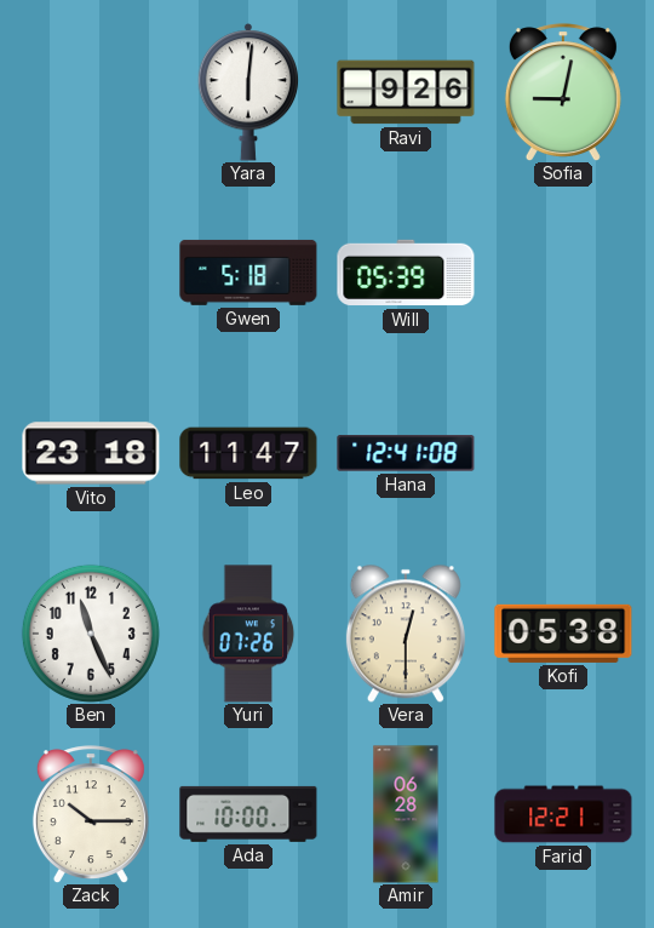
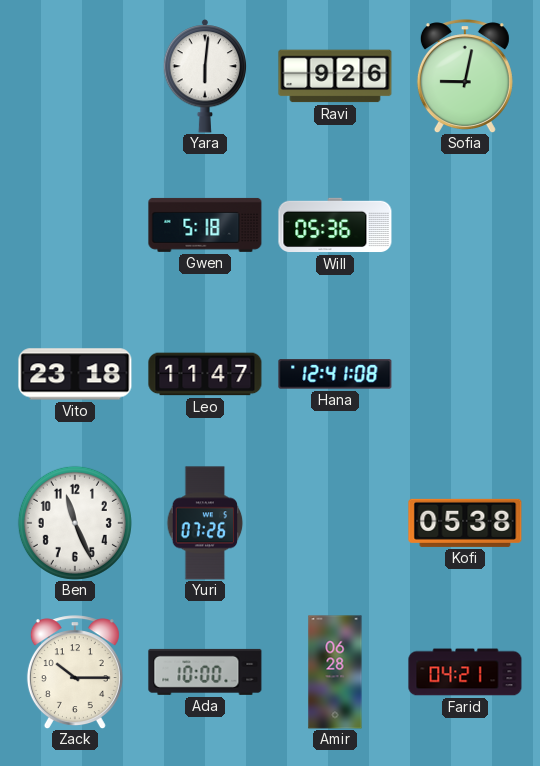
Will: 05:39 -> 05:36
Vera: 12:30 -> none
Farid: 12:21 -> 04:21
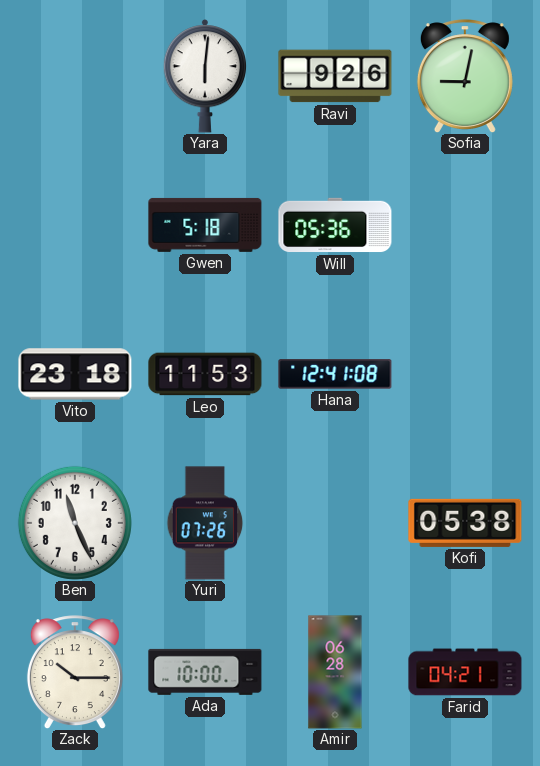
Leo: 11:47 -> 11:53
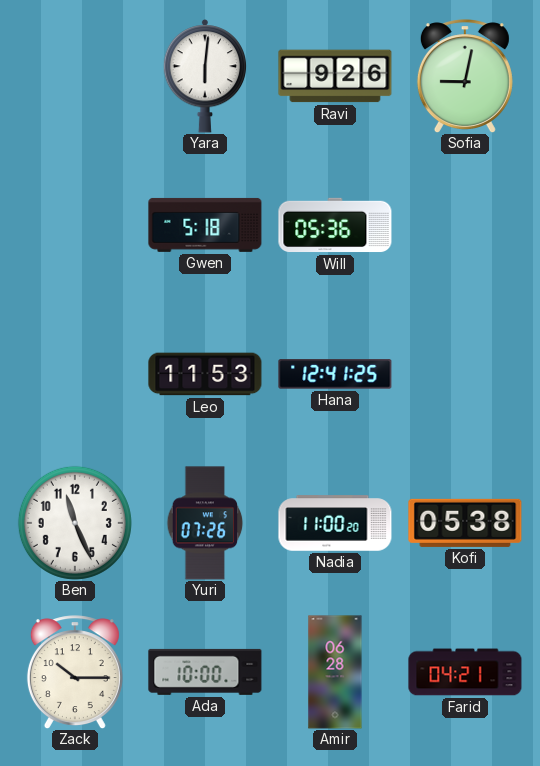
Vito: 23:18 -> none
Hana: 12:41:08 -> 12:41:25
Nadia: none -> 11:00
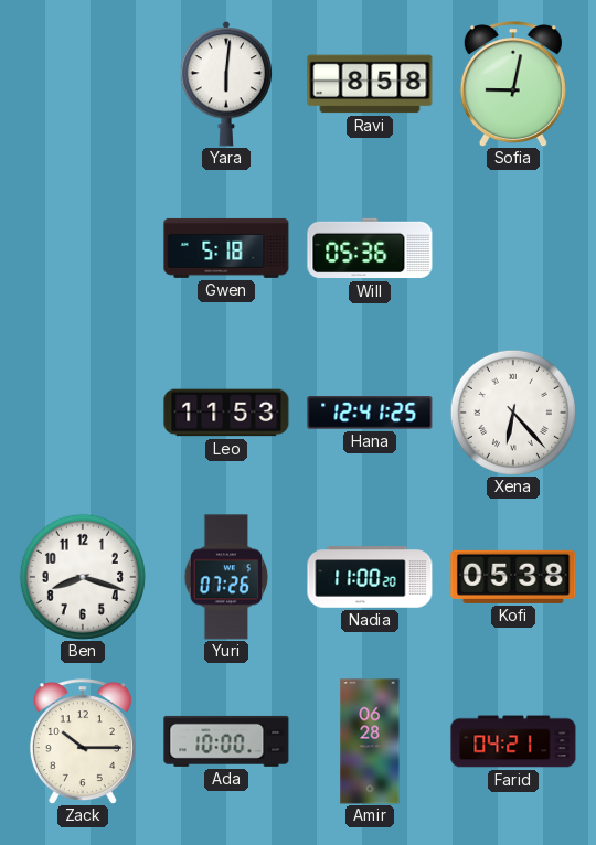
Ravi: 9:26 -> 8:58
Xena: none -> 6:23
Ben: 11:26 -> 8:18
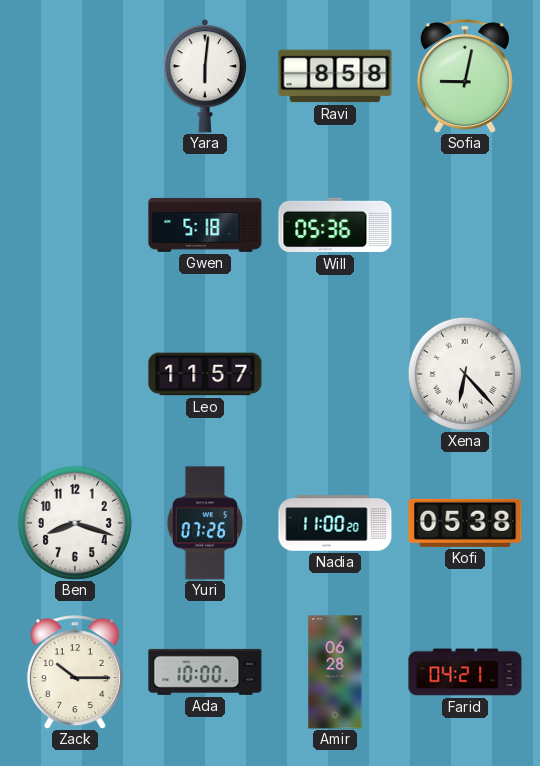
Leo: 11:53 -> 11:57
Hana: 12:41 -> none
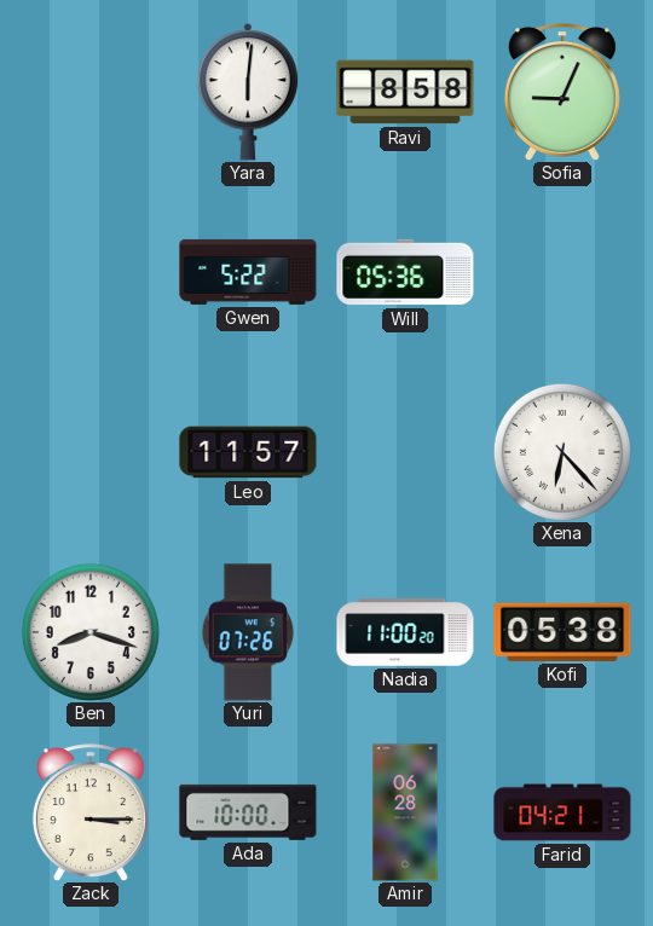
Sofia: 9:02 -> 9:04
Gwen: 5:18 -> 5:22
Zack: 10:15 -> 3:15
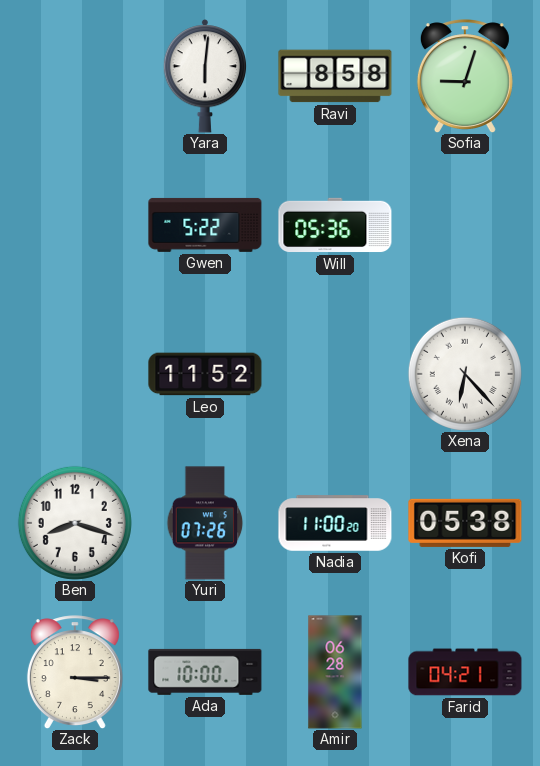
Sofia: 9:04 -> 9:03
Leo: 11:57 -> 11:52
